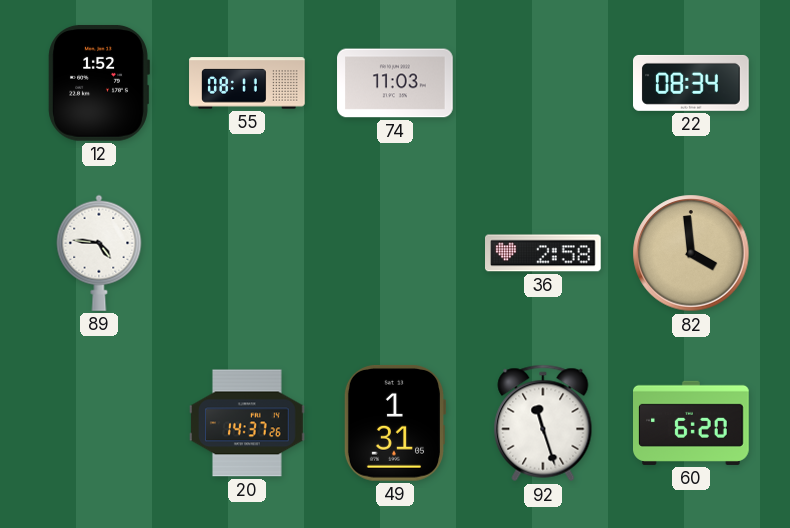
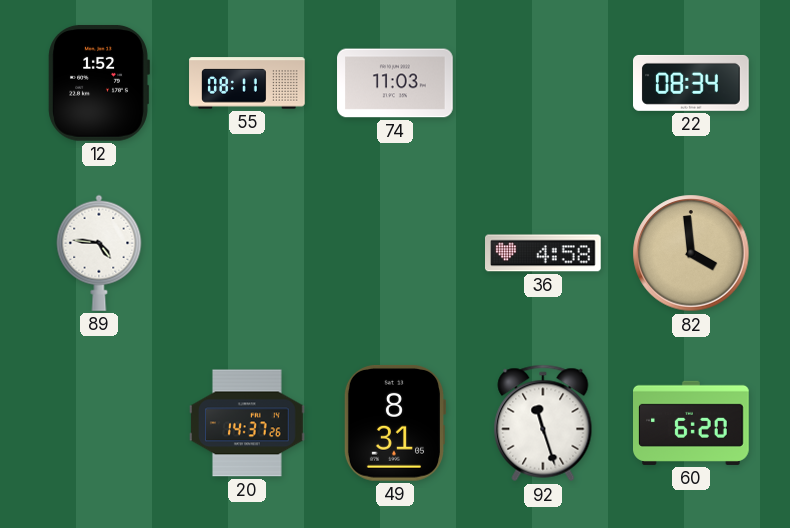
36: 2:58 -> 4:58
49: 1:31 -> 8:31
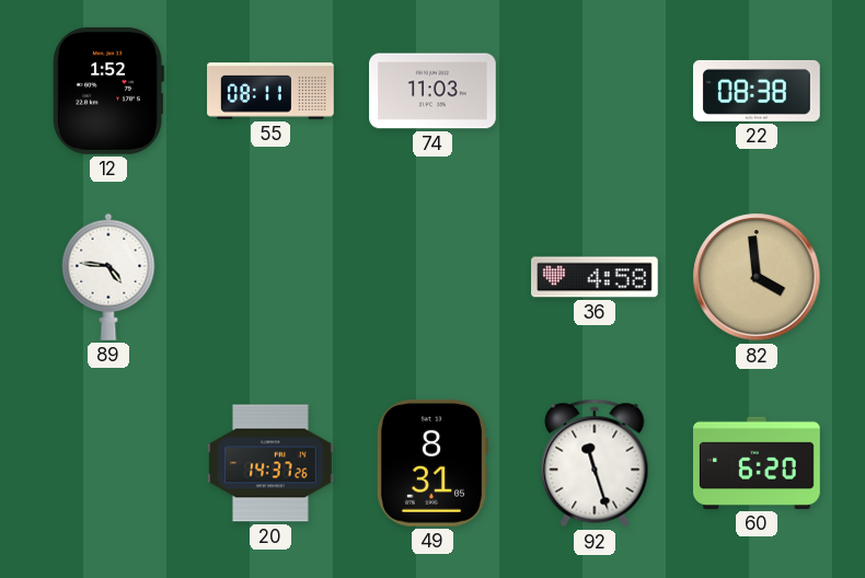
22: 08:34 -> 08:38
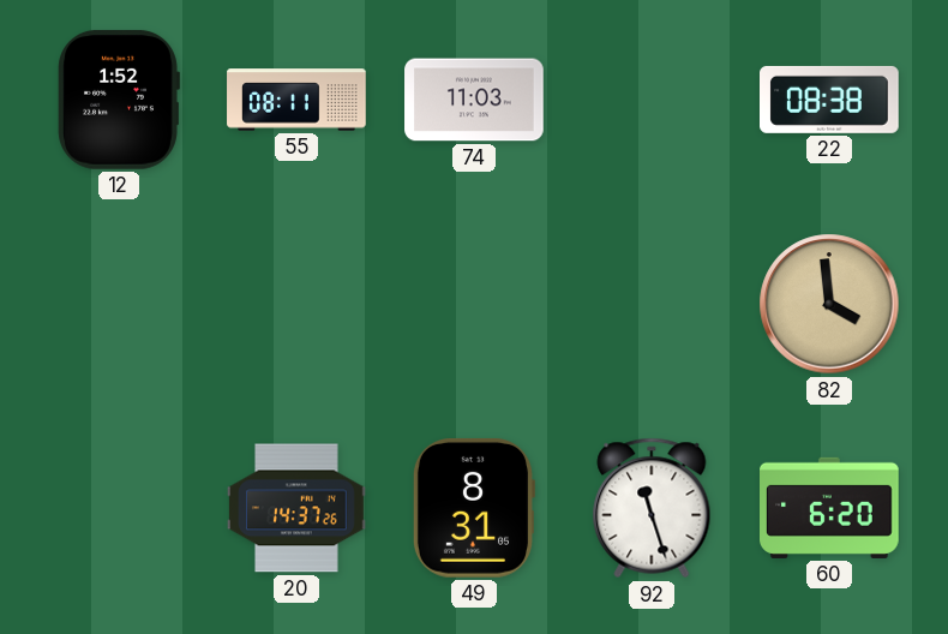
89: 4:46 -> none
36: 4:58 -> none
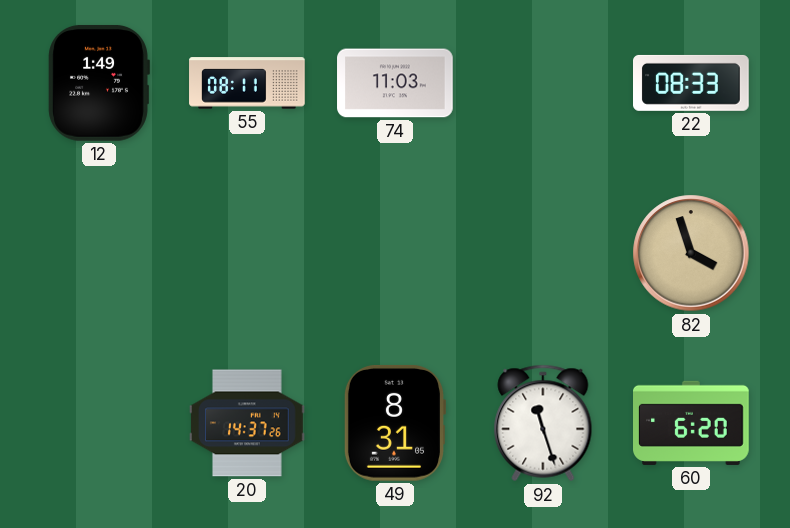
12: 1:52 -> 1:49
22: 08:38 -> 08:33
82: 3:59 -> 3:57
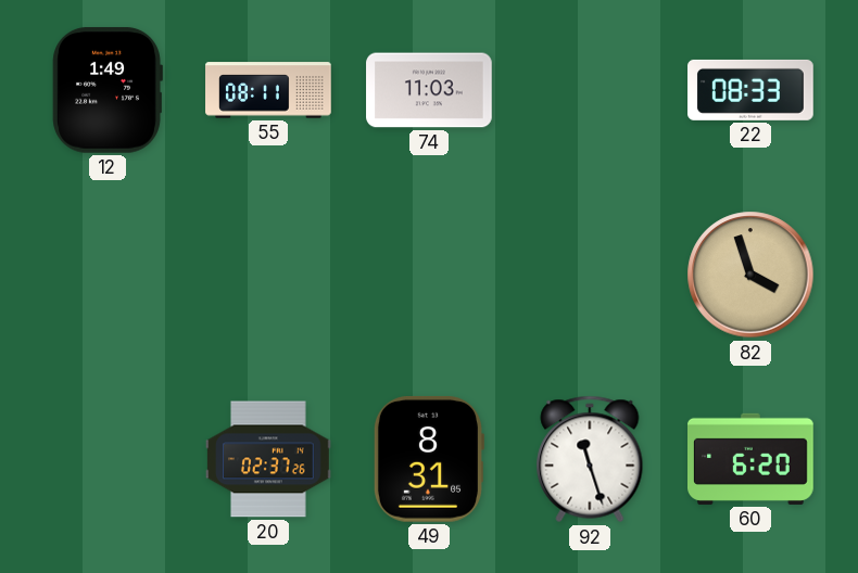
20: 14:37 -> 02:37
